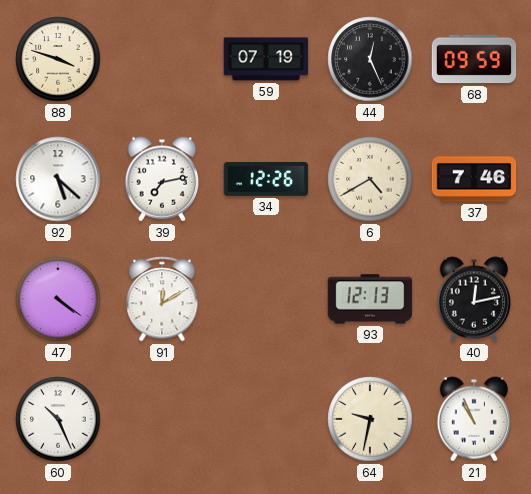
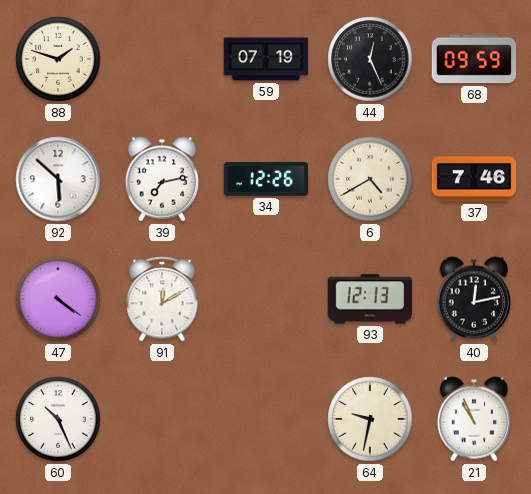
88: 3:48 -> 1:48
92: 5:22 -> 5:52
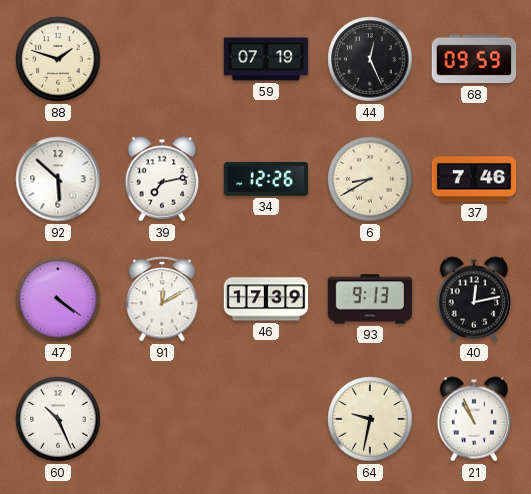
6: 4:40 -> 8:40
46: none -> 17:39
93: 12:13 -> 9:13
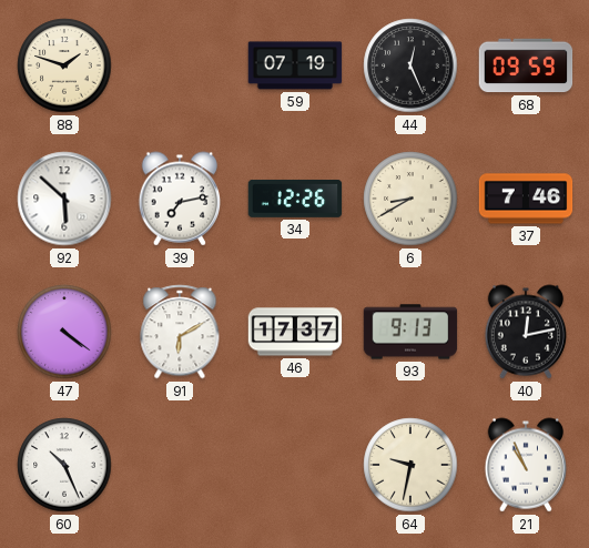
91: 12:10 -> 6:10
46: 17:39 -> 17:37
